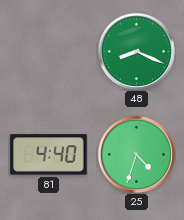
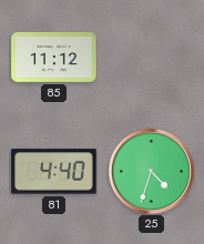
85: none -> 11:12
48: 8:19 -> none
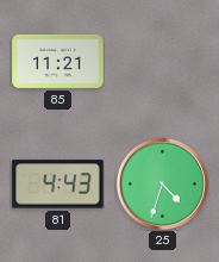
85: 11:12 -> 11:21
81: 4:40 -> 4:43
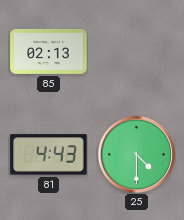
85: 11:21 -> 02:13
25: 4:33 -> 4:30
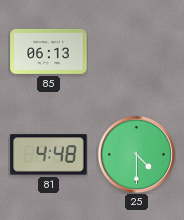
85: 02:13 -> 06:13
81: 4:43 -> 4:48
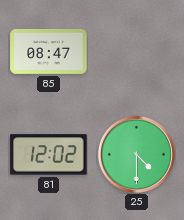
85: 06:13 -> 08:47
81: 4:48 -> 12:02
